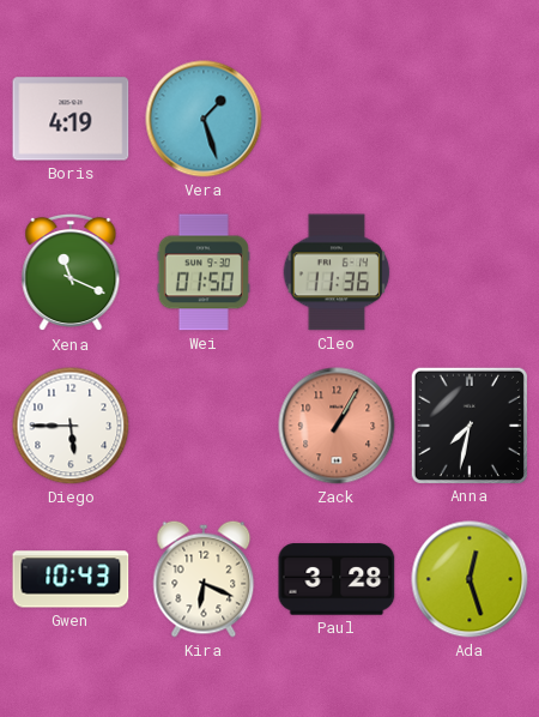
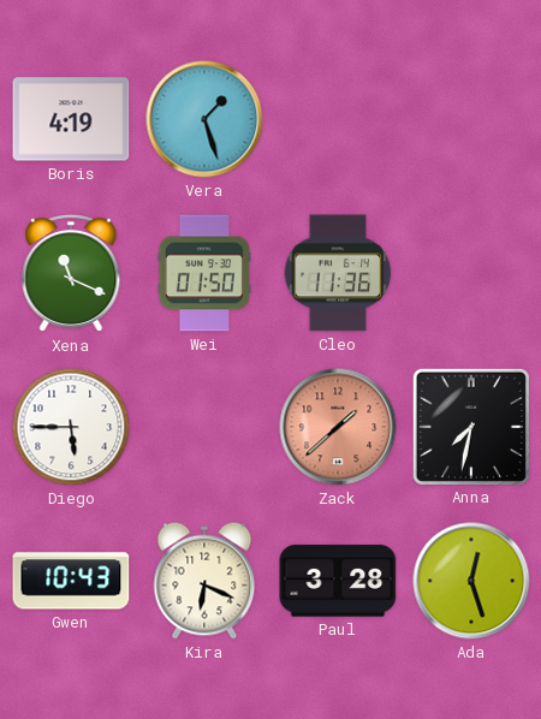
Zack: 1:05 -> 1:38
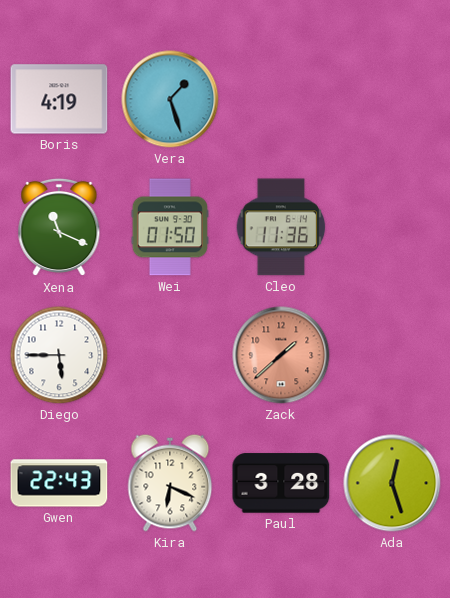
Anna: 7:32 -> none
Gwen: 10:43 -> 22:43
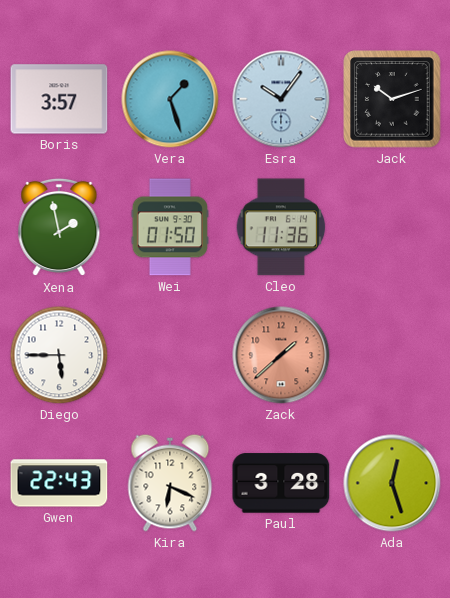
Boris: 4:19 -> 3:57
Esra: none -> 10:06
Jack: none -> 10:12
Xena: 11:19 -> 1:58
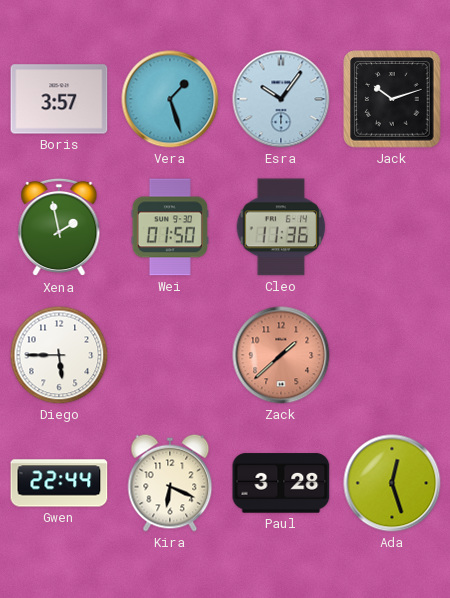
Gwen: 22:43 -> 22:44
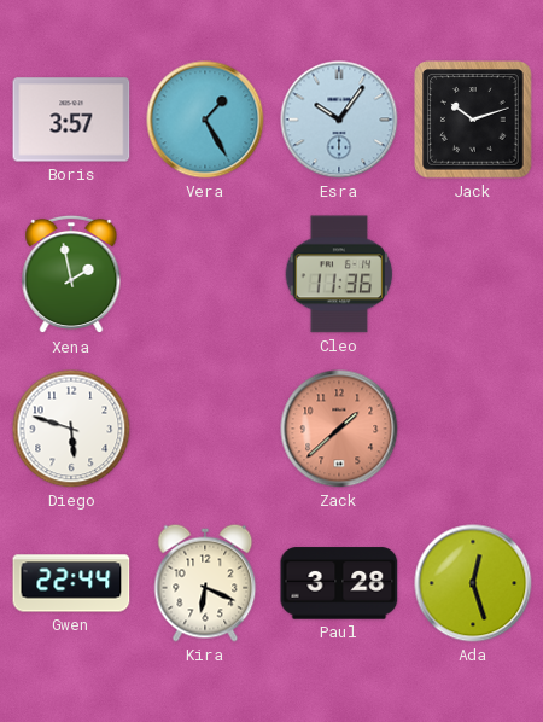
Vera: 1:27 -> 1:25
Wei: 01:50 -> none
Diego: 5:45 -> 5:48
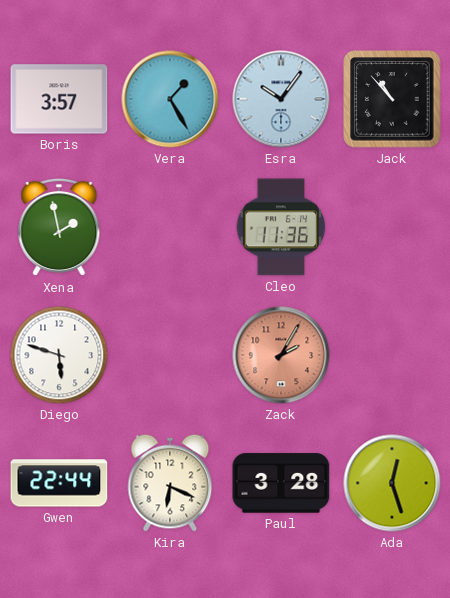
Jack: 10:12 -> 10:53
Zack: 1:38 -> 2:05
